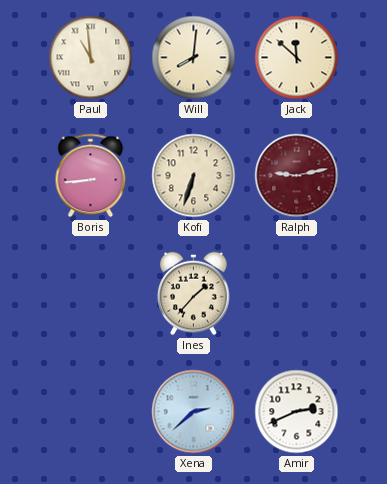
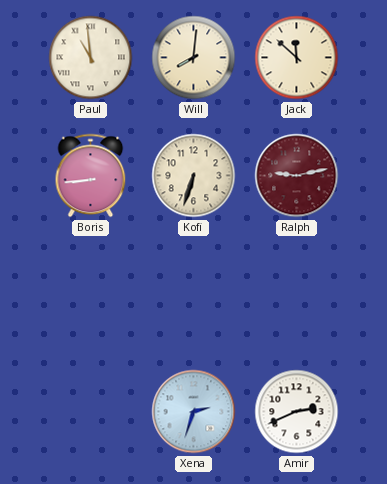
Ines: 1:37 -> none
Xena: 2:38 -> 2:33
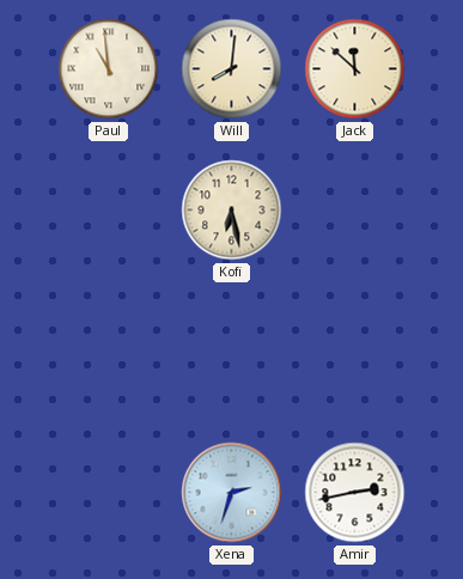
Boris: 8:44 -> none
Kofi: 6:33 -> 6:28
Ralph: 9:13 -> none
Amir: 2:41 -> 2:43
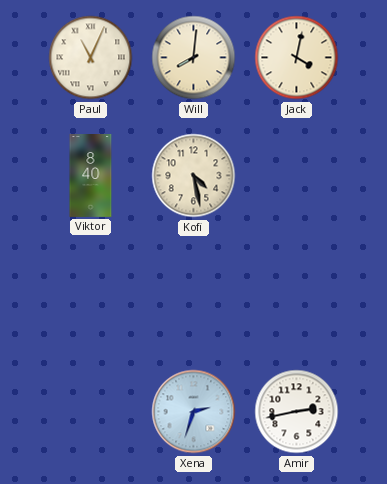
Paul: 10:59 -> 11:04
Jack: 11:52 -> 4:02
Viktor: none -> 8:40
Kofi: 6:28 -> 4:28
